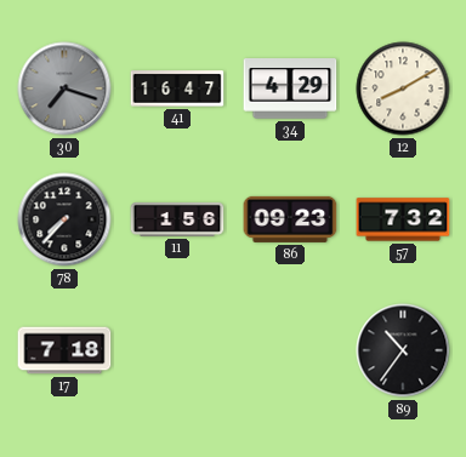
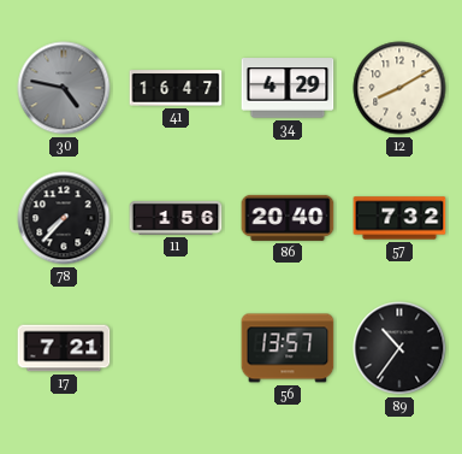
30: 7:18 -> 4:47
86: 09:23 -> 20:40
17: 7:18 -> 7:21
56: none -> 13:57
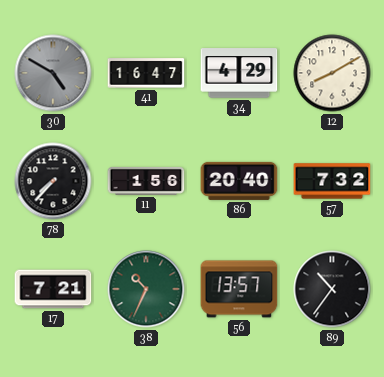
30: 4:47 -> 4:50
38: none -> 10:34
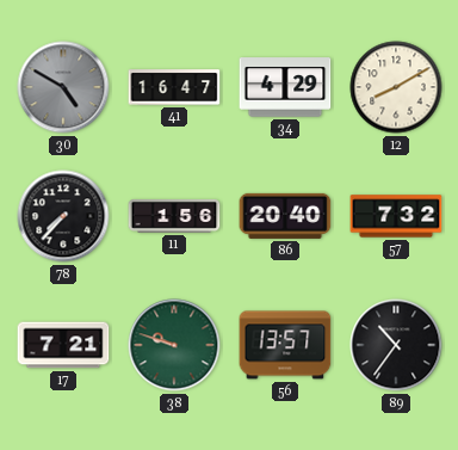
38: 10:34 -> 9:48
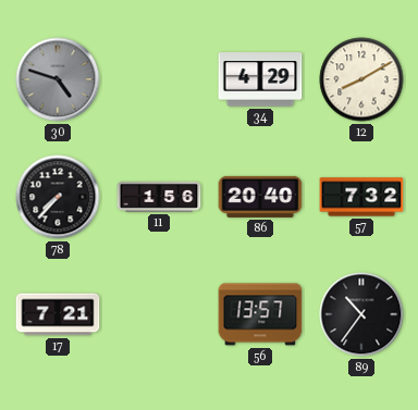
30: 4:50 -> 4:48
41: 16:47 -> none
38: 9:48 -> none
